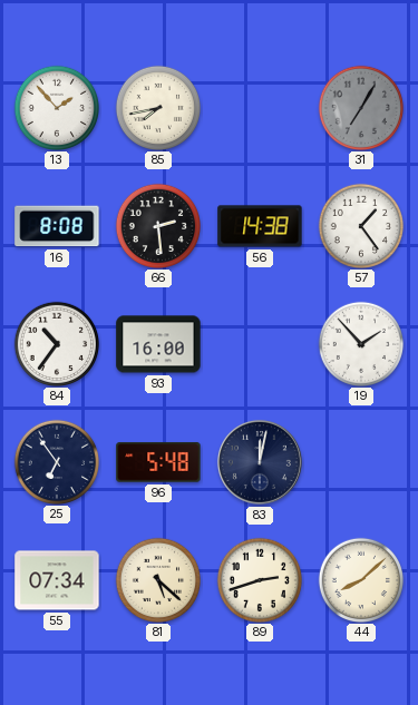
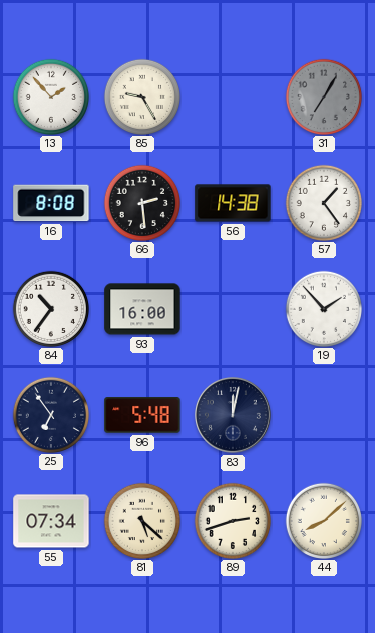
85: 7:43 -> 9:25
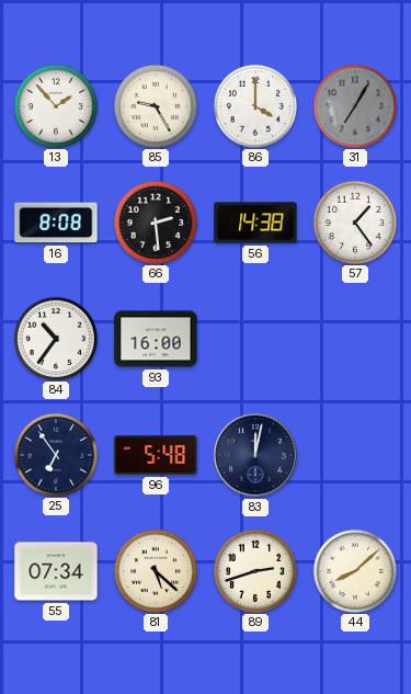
86: none -> 4:00
19: 1:53 -> none
